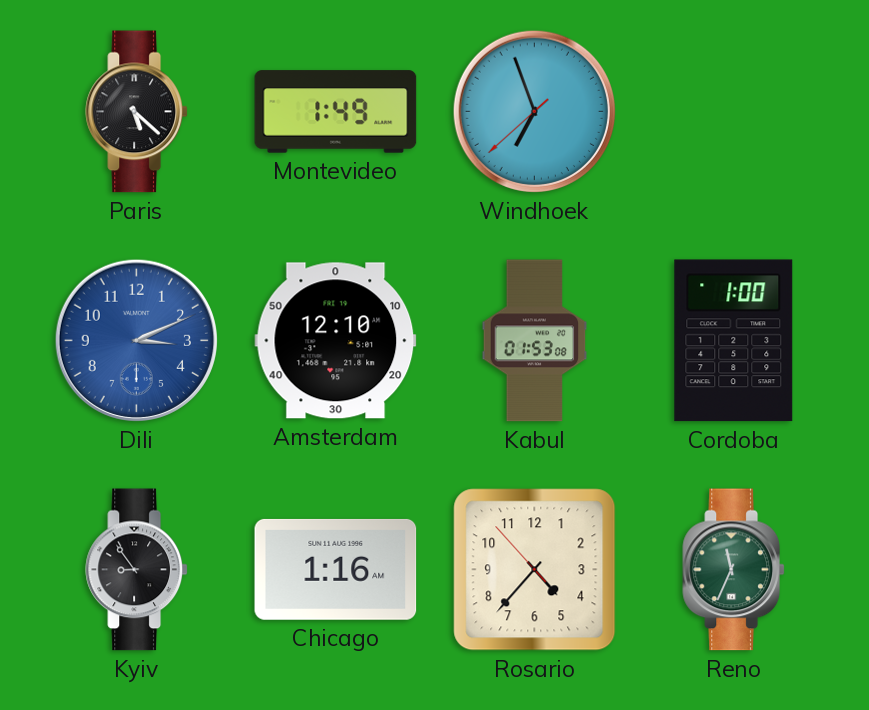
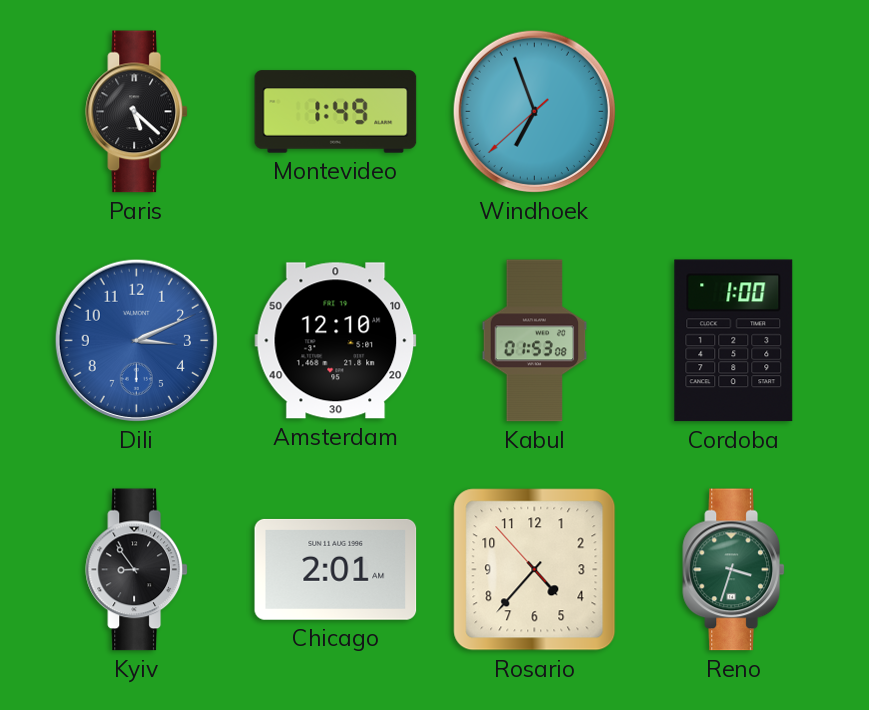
Chicago: 1:16 -> 2:01
Reno: 11:34 -> 3:33
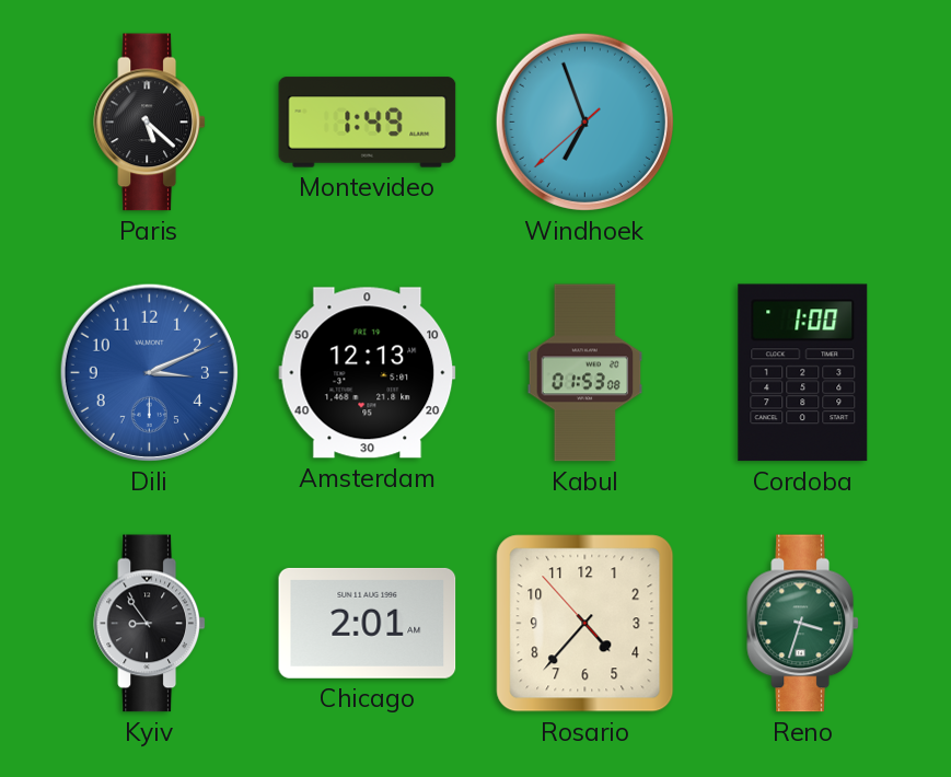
Amsterdam: 12:10 -> 12:13
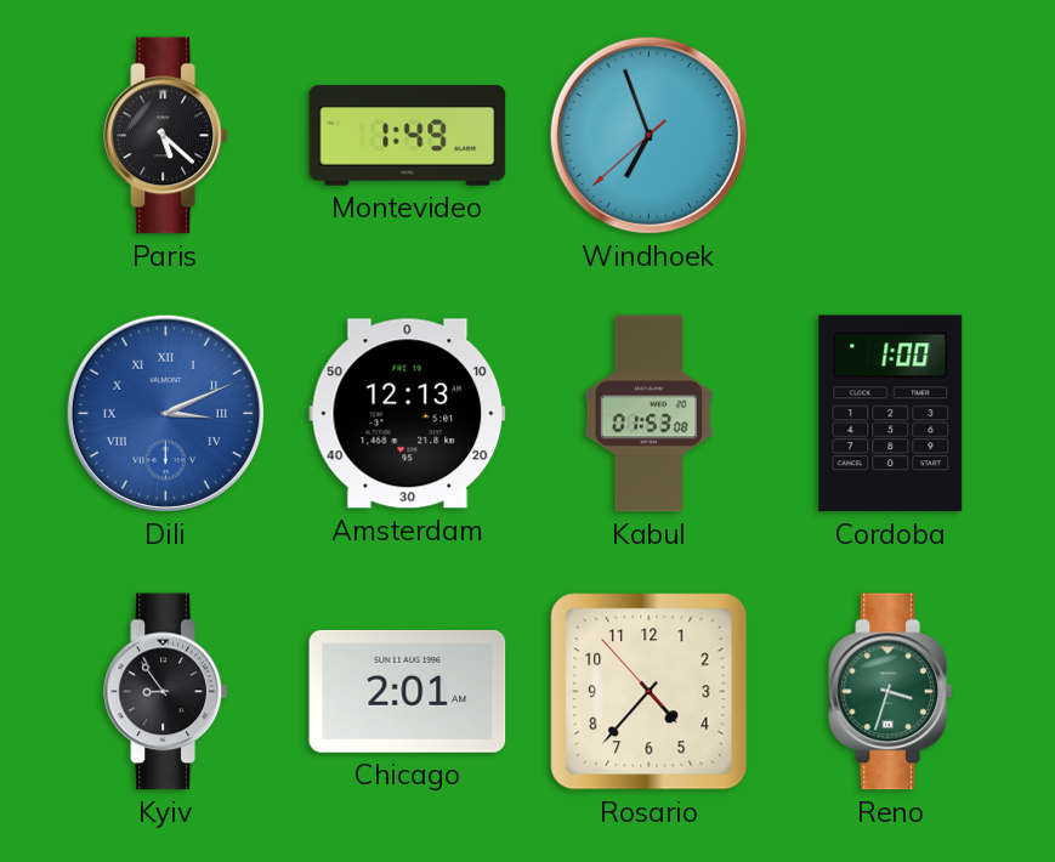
Dili numerals: Arabic -> Roman
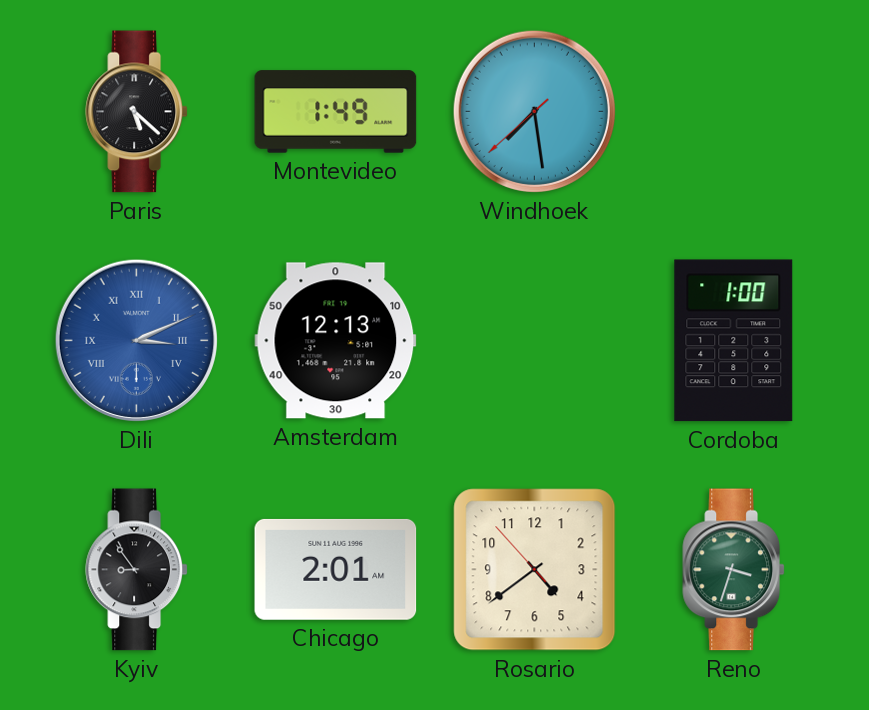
Windhoek: 6:56 -> 7:28
Kabul: 01:53 -> none
Rosario: 4:36 -> 4:38
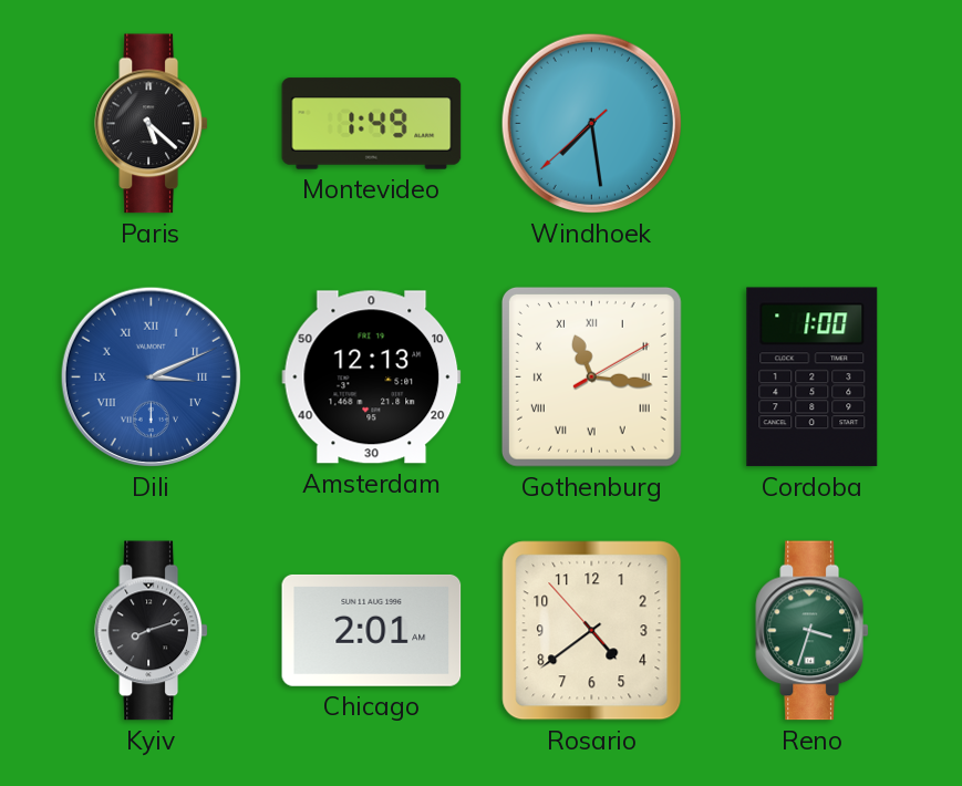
Gothenburg: none -> 11:16
Kyiv: 8:54 -> 8:12
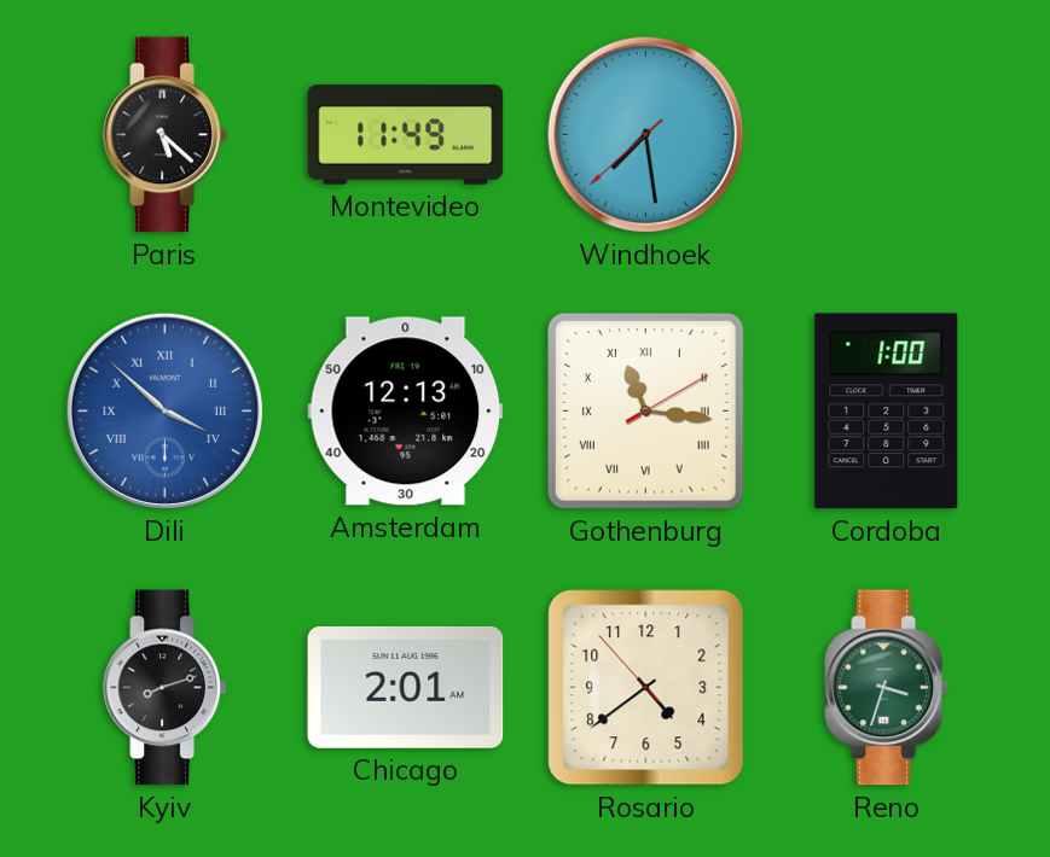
Montevideo: 1:49 -> 11:49
Dili: 3:11 -> 3:52
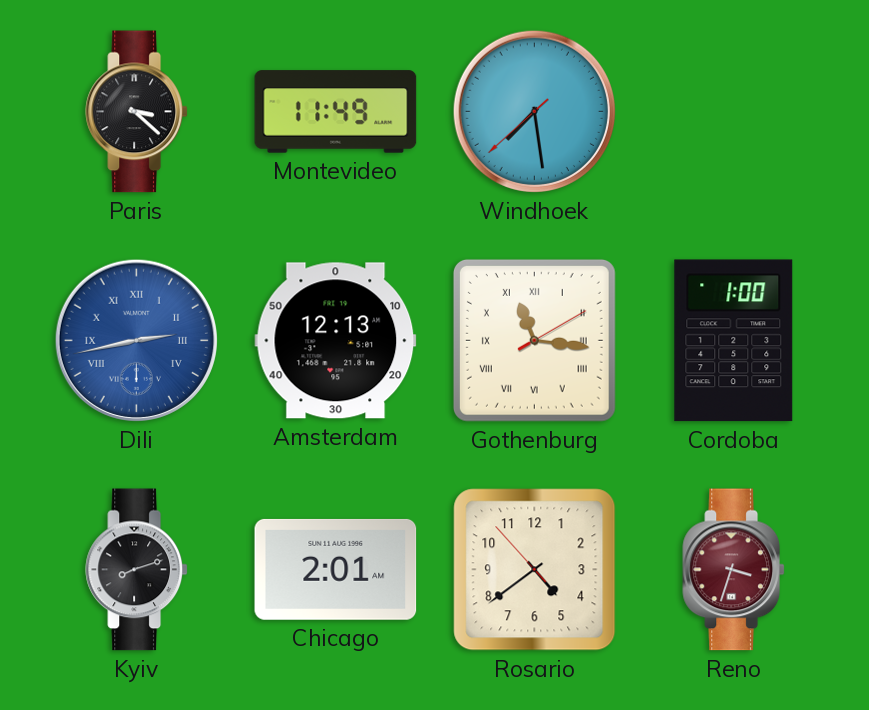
Paris: 5:22 -> 3:22
Dili: 3:52 -> 2:43
Reno dial: green -> burgundy
